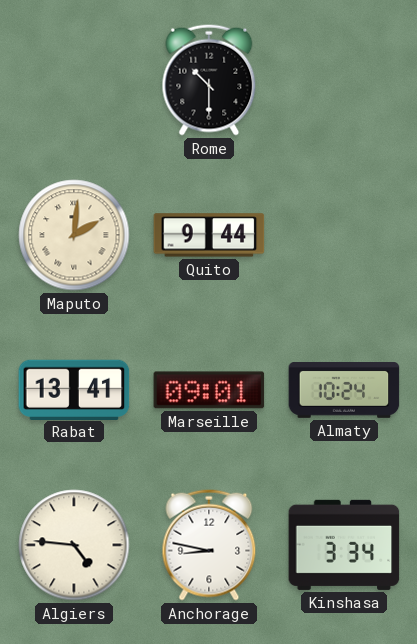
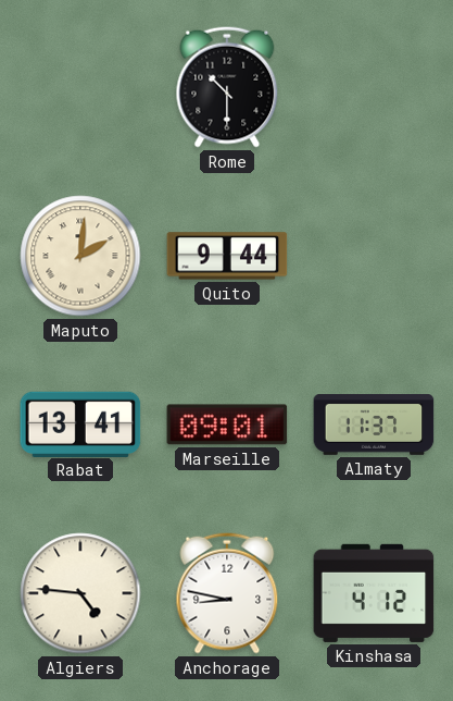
Almaty: 10:24 -> 11:37
Kinshasa: 3:34 -> 4:12
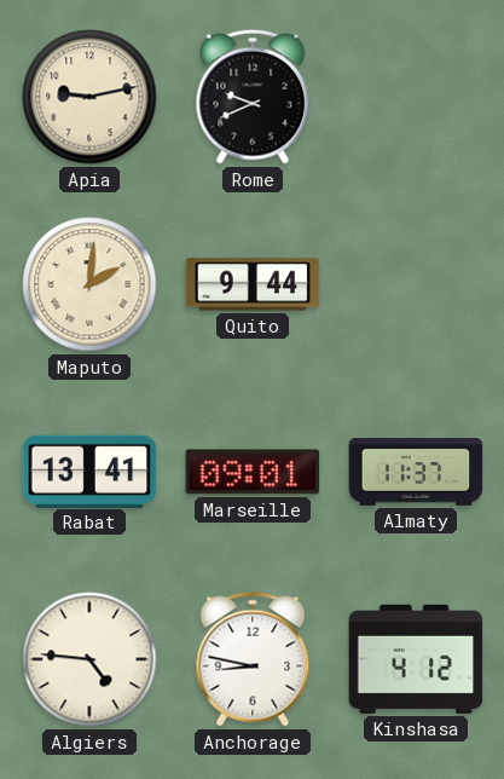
Apia: none -> 9:13
Rome: 10:30 -> 9:41
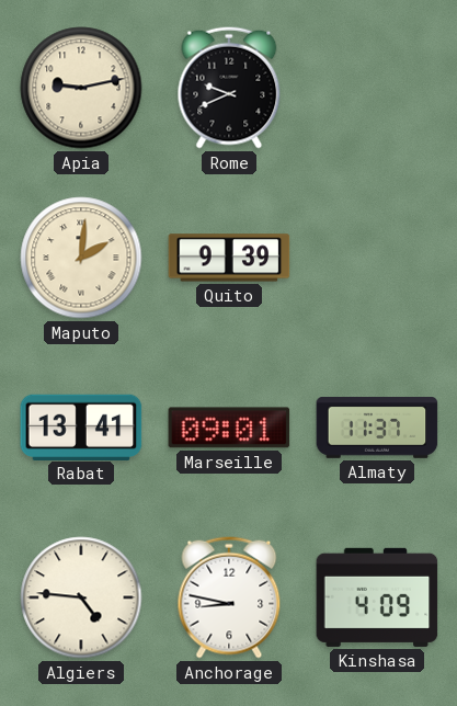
Quito: 9:44 -> 9:39
Kinshasa: 4:12 -> 4:09
